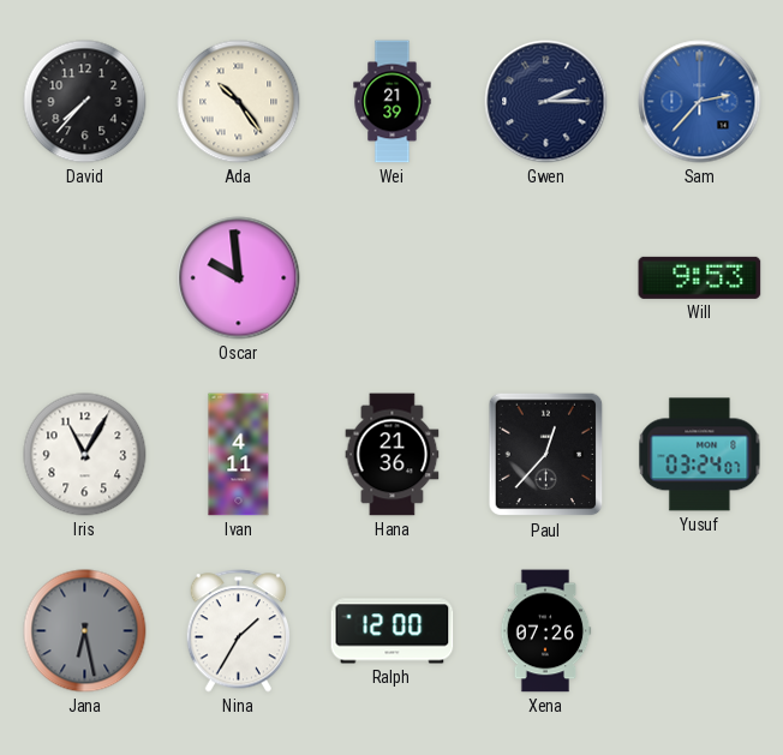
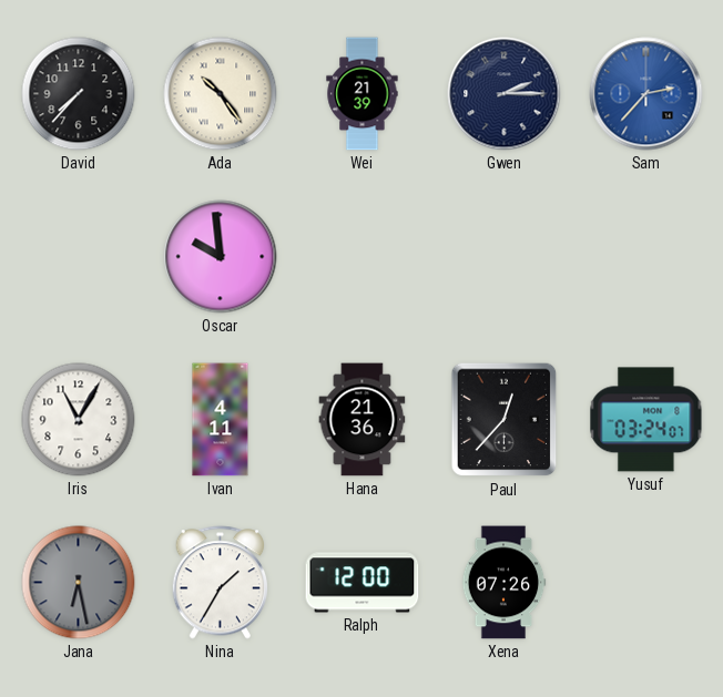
Will: 9:53 -> none
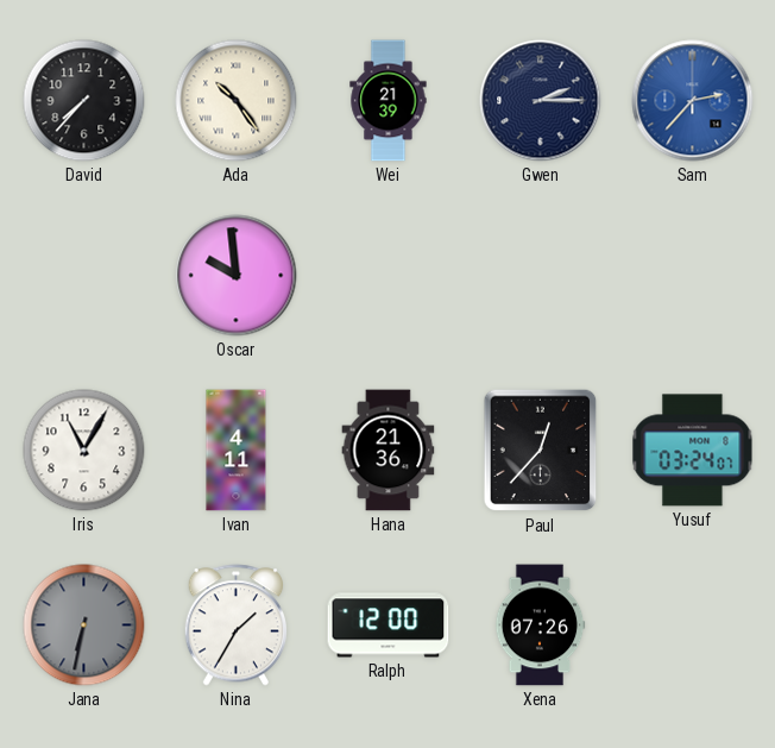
Jana: 6:28 -> 6:32
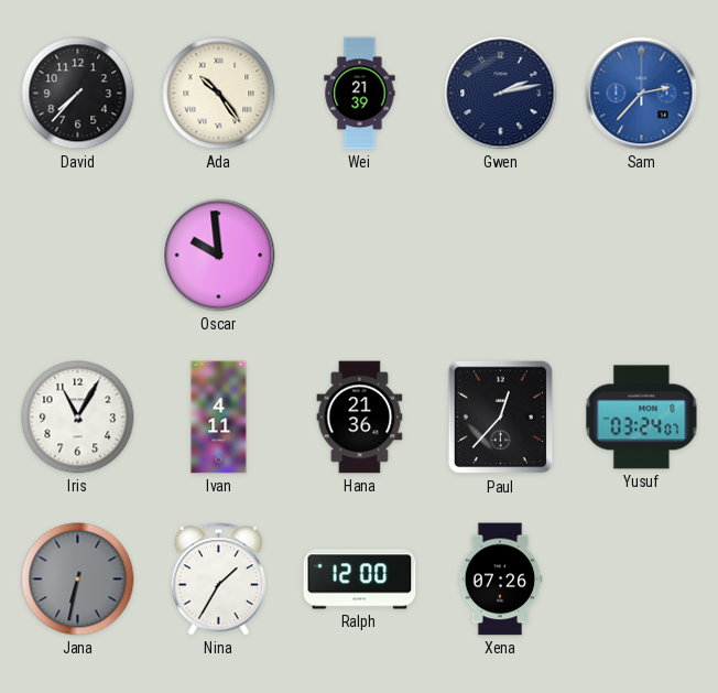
Gwen: 2:15 -> 2:13
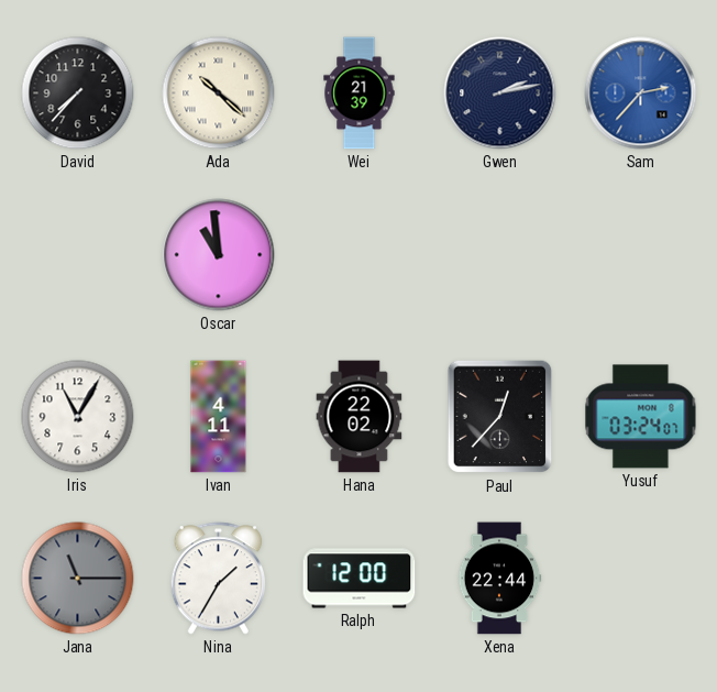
Ada: 10:24 -> 10:22
Oscar: 9:59 -> 10:59
Hana: 21:36 -> 22:02
Jana: 6:32 -> 11:15
Xena: 07:26 -> 22:44
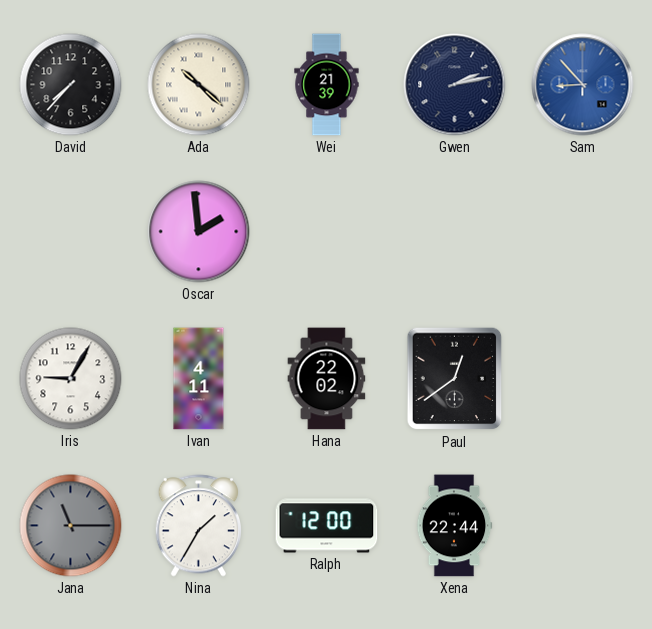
Sam: 2:37 -> 8:53
Oscar: 10:59 -> 1:59
Iris: 11:05 -> 9:05
Paul: 12:37 -> 12:39
Yusuf: 03:24 -> none
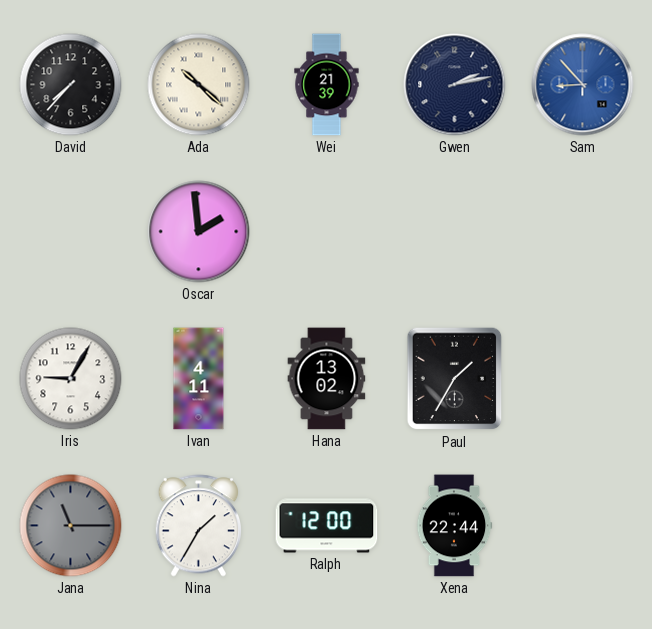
Hana: 22:02 -> 13:02
Paul: 12:39 -> 1:35
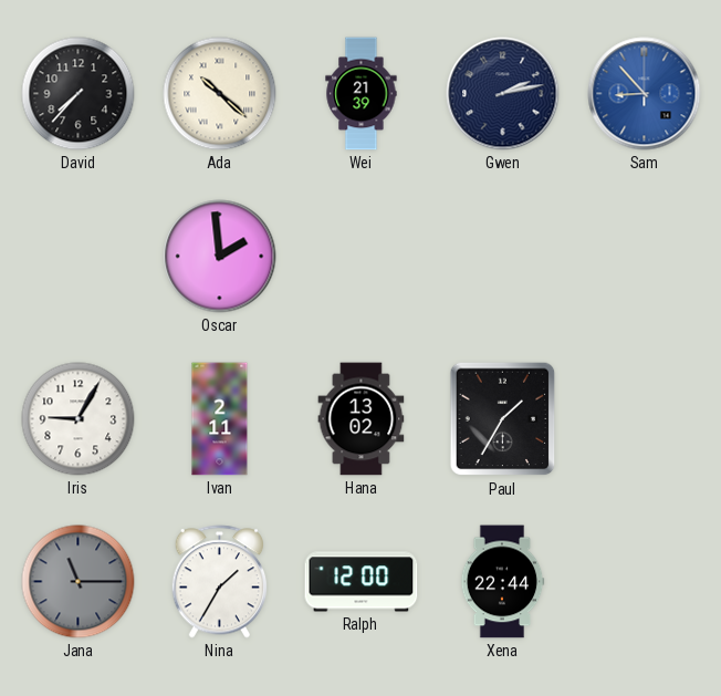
Ivan: 4:11 -> 2:11
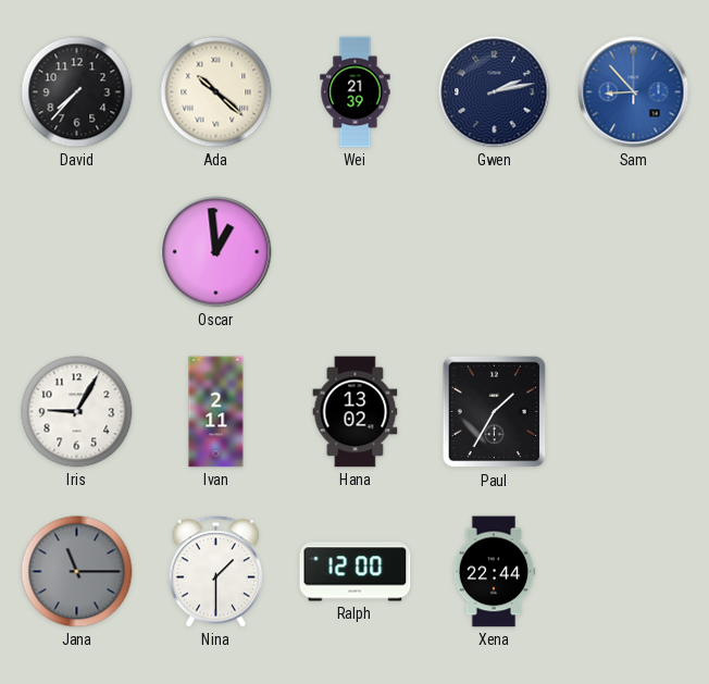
Oscar: 1:59 -> 12:59
Nina: 1:35 -> 1:30
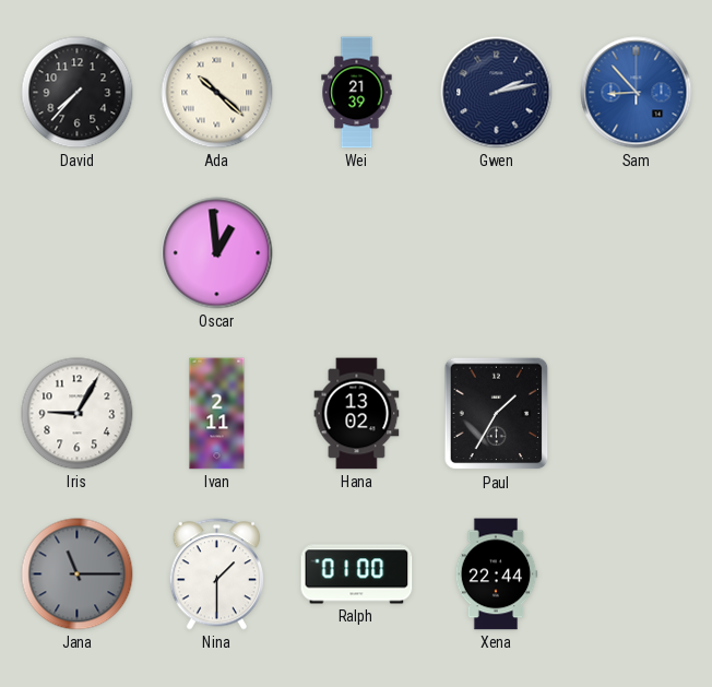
Ralph: 12:00 -> 01:00
